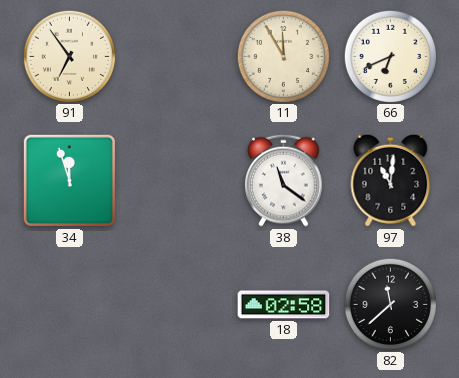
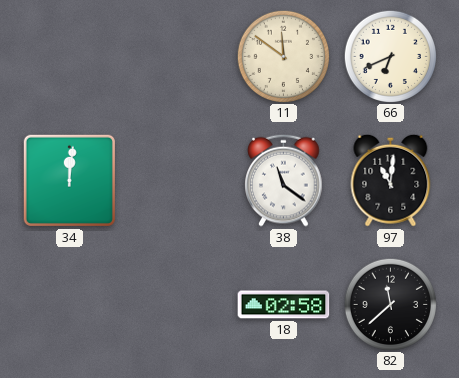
91: 6:54 -> none
11: 11:55 -> 11:51
34: 11:57 -> 12:01
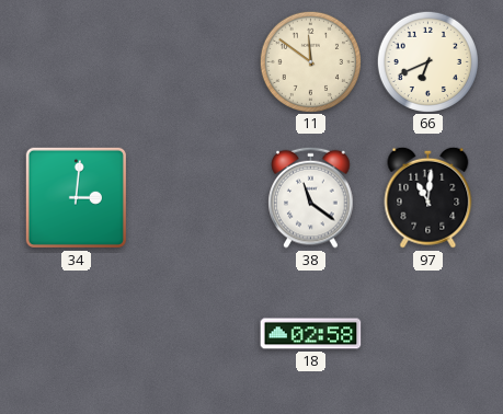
34: 12:01 -> 3:01
82: 11:38 -> none
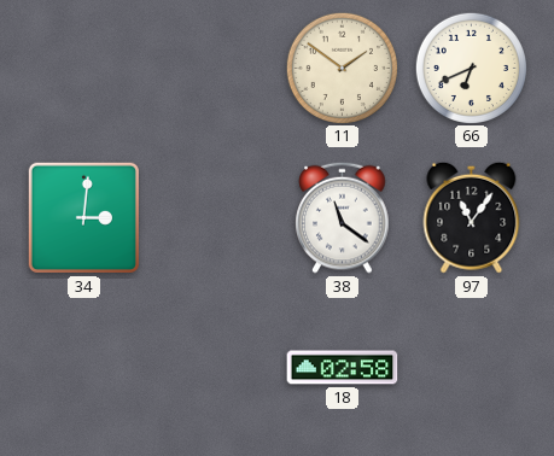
11: 11:51 -> 1:51
97: 11:01 -> 11:06
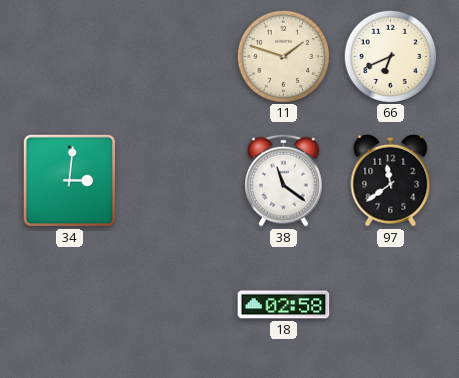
11: 1:51 -> 1:48
97: 11:06 -> 11:39
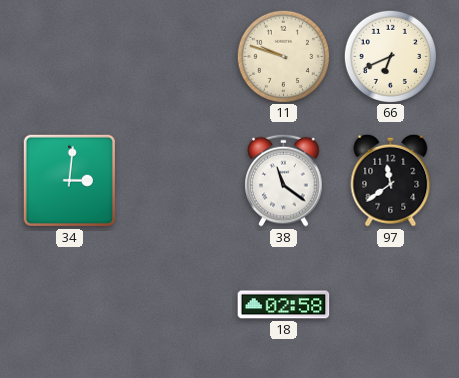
11: 1:48 -> 9:48
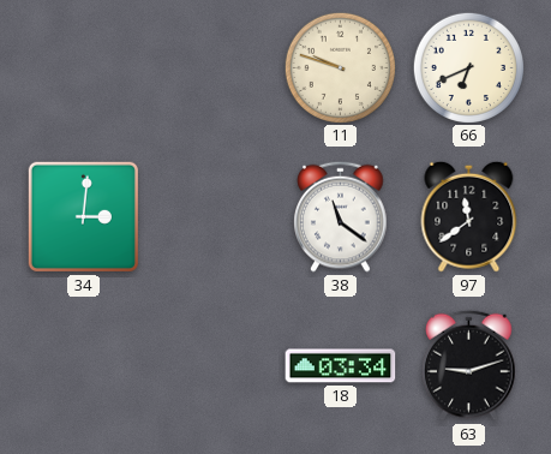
18: 02:58 -> 03:34
63: none -> 9:12
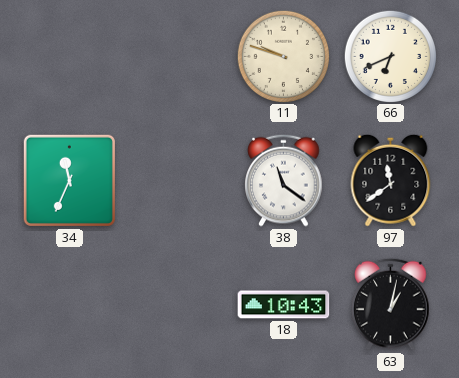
34: 3:01 -> 11:34
18: 03:34 -> 10:43
63: 9:12 -> 1:02
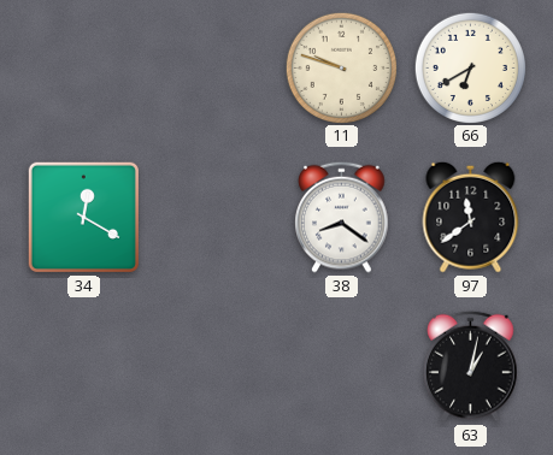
66: 6:41 -> 6:40
34: 11:34 -> 12:20
38: 11:21 -> 8:21
18: 10:43 -> none
